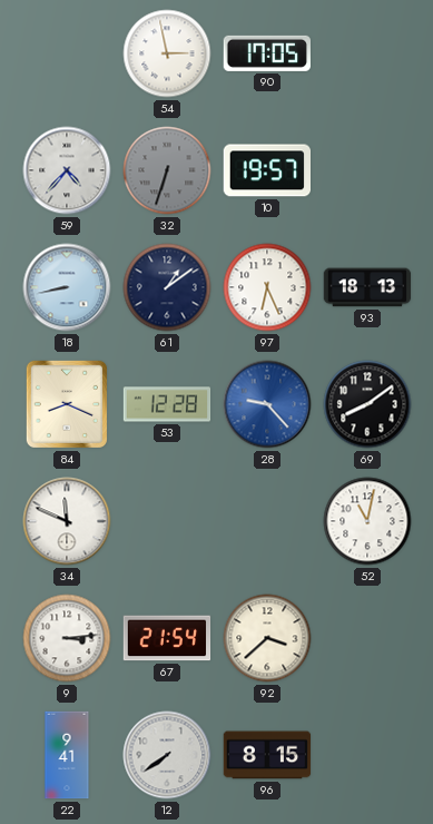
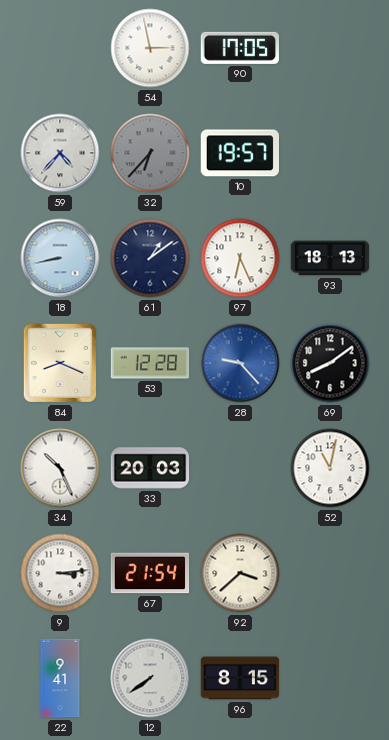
32: 6:33 -> 6:37
34: 11:49 -> 10:26
33: none -> 20:03
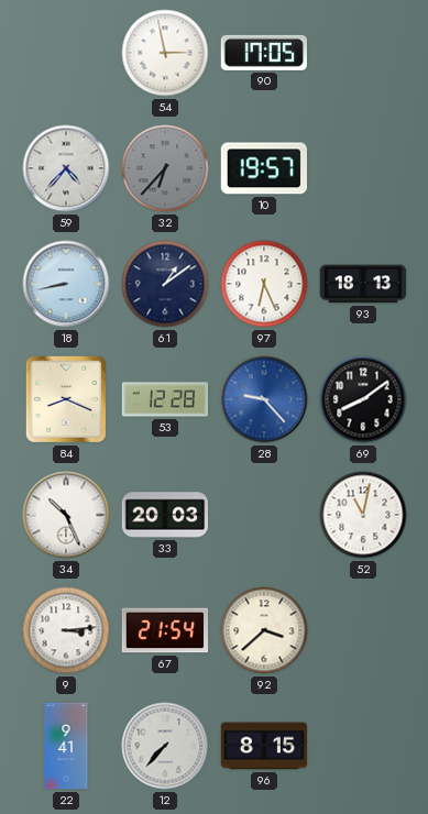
12: 7:39 -> 7:37
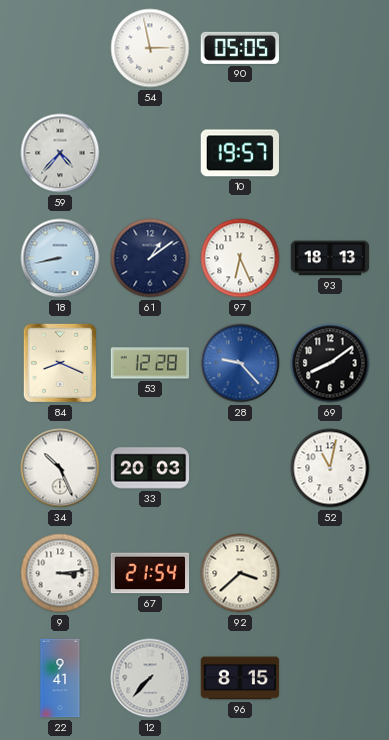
90: 17:05 -> 05:05
32: 6:37 -> none
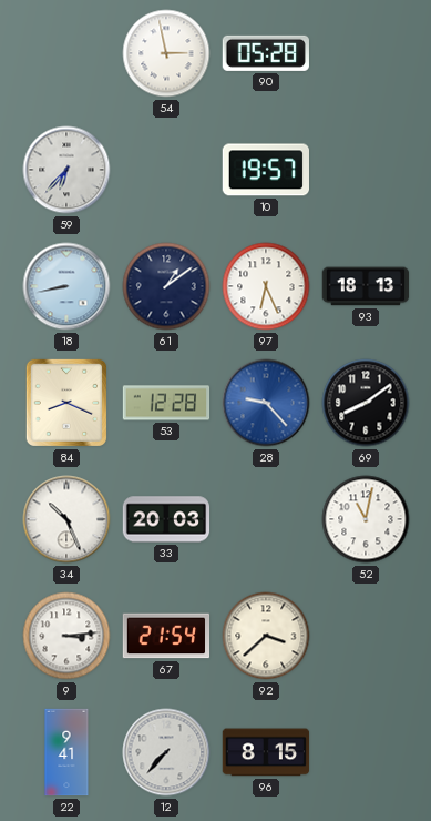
90: 05:05 -> 05:28
59: 4:37 -> 6:37
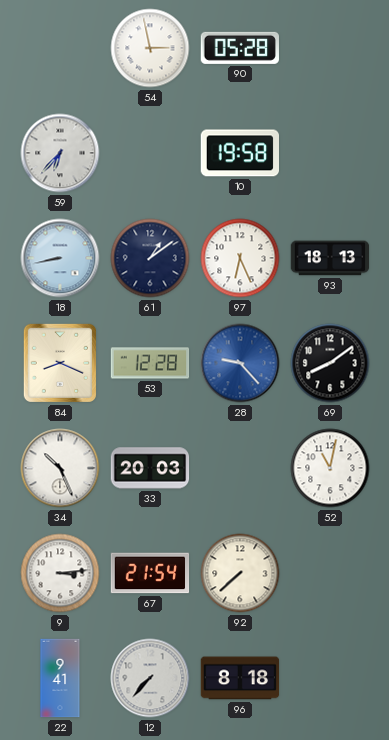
10: 19:57 -> 19:58
92: 3:38 -> 7:38
96: 8:15 -> 8:18
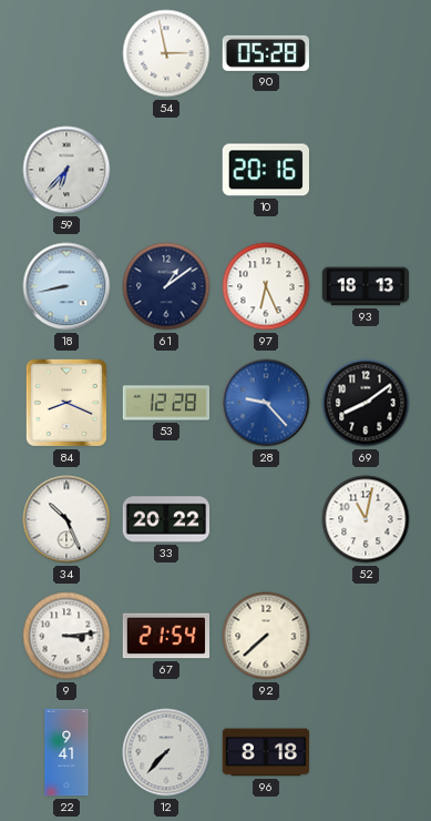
10: 19:58 -> 20:16
33: 20:03 -> 20:22
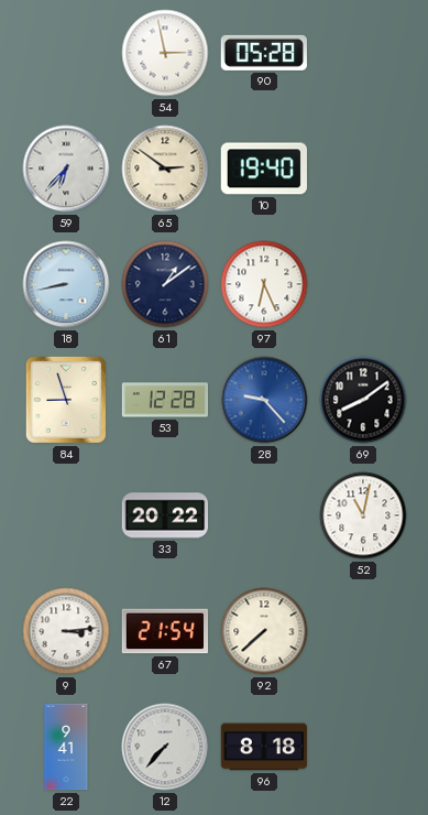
65: none -> 2:51
10: 20:16 -> 19:40
93: 18:13 -> none
84: 8:19 -> 8:57
34: 10:26 -> none
